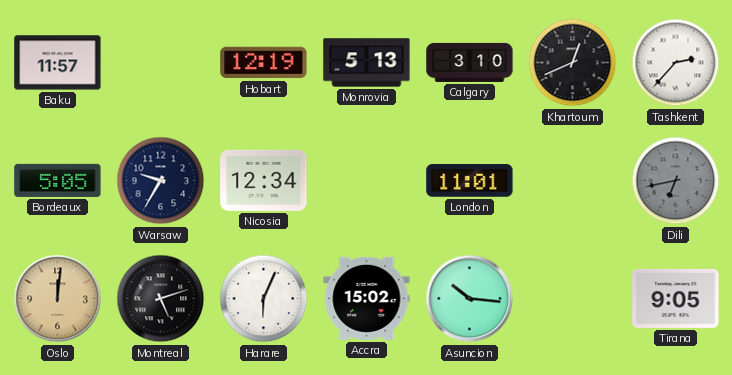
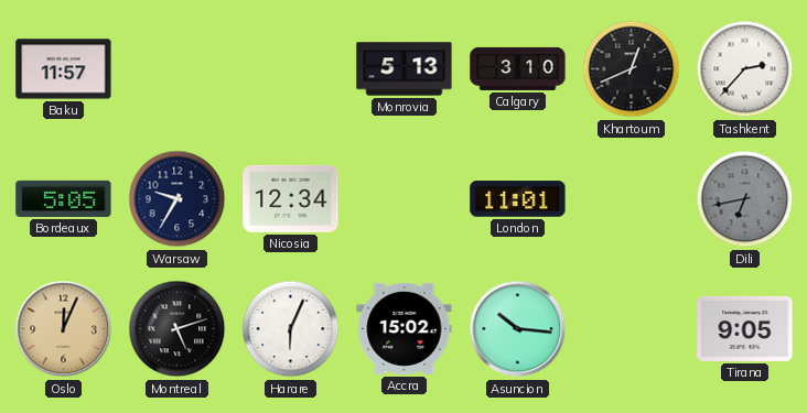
Hobart: 12:19 -> none
Oslo: 12:01 -> 12:04
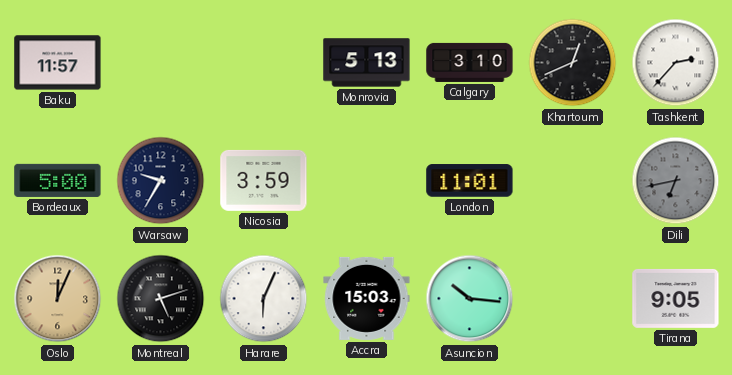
Bordeaux: 5:05 -> 5:00
Nicosia: 12:34 -> 3:59
Accra: 15:02 -> 15:03
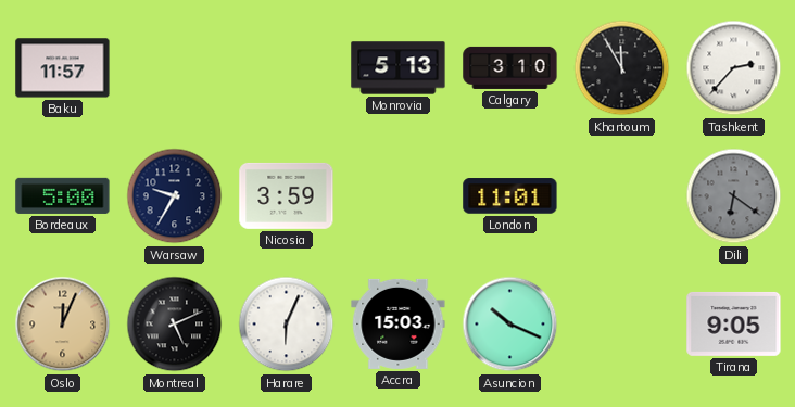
Khartoum: 12:41 -> 11:55
Dili: 6:43 -> 6:21
Montreal: 5:12 -> 5:11
Asuncion: 10:16 -> 10:19
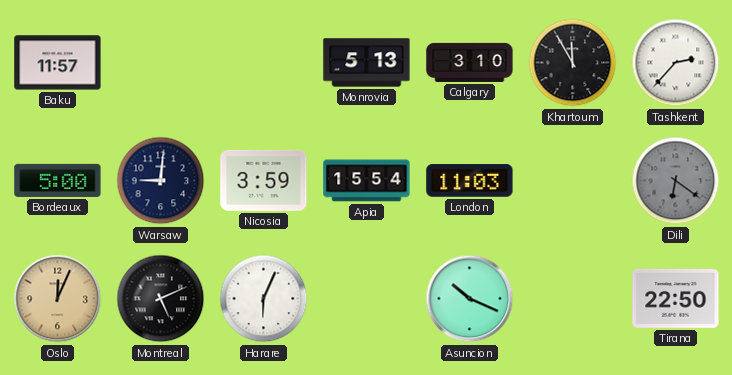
Warsaw: 9:35 -> 9:01
Apia: none -> 15:54
London: 11:01 -> 11:03
Accra: 15:03 -> none
Tirana: 9:05 -> 22:50
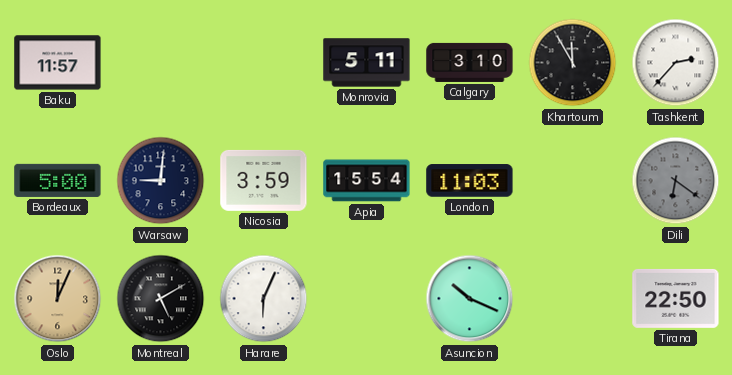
Monrovia: 5:13 -> 5:11
Montreal: 5:11 -> 5:10
